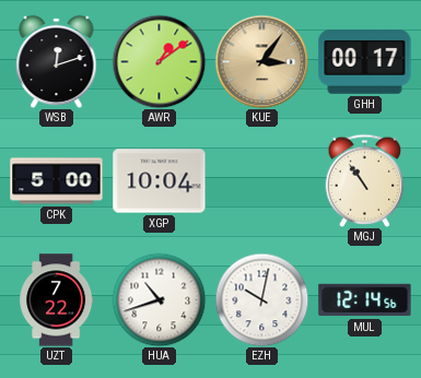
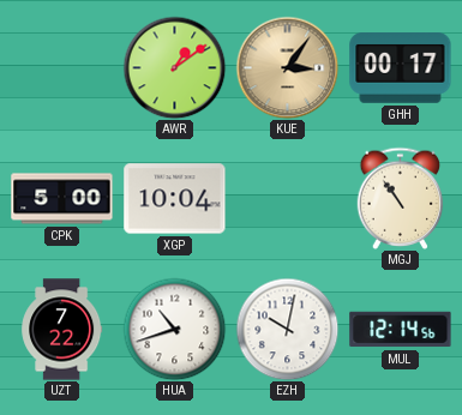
WSB: 12:12 -> none
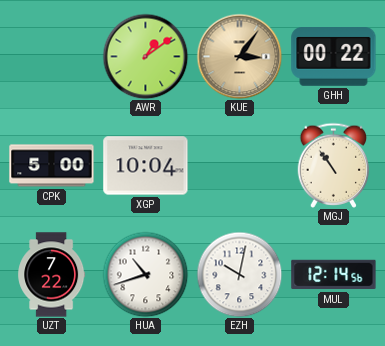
GHH: 00:17 -> 00:22
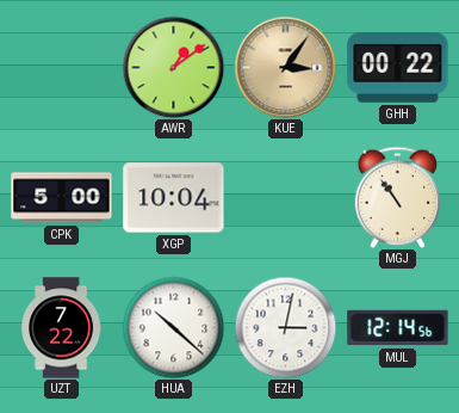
HUA: 10:42 -> 10:22
EZH: 10:02 -> 3:02
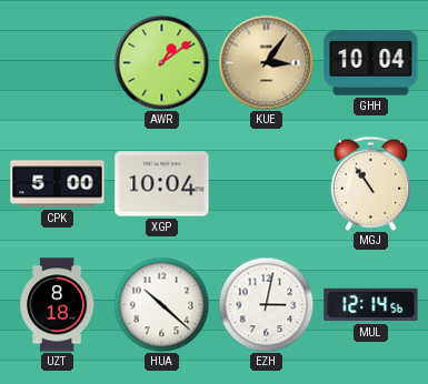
GHH: 00:22 -> 10:04
UZT: 7:22 -> 8:18
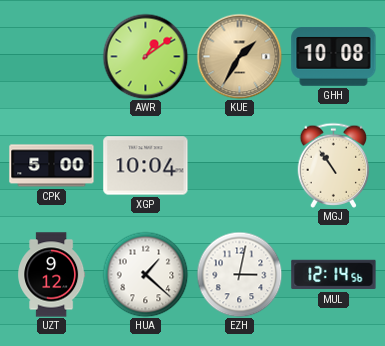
KUE: 3:06 -> 1:35
GHH: 10:04 -> 10:08
UZT: 8:18 -> 9:12
HUA: 10:22 -> 1:22
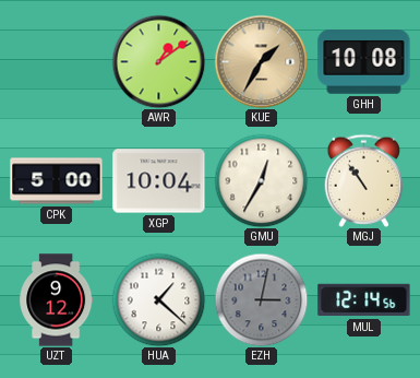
GMU: none -> 12:35
EZH dial: white -> grey
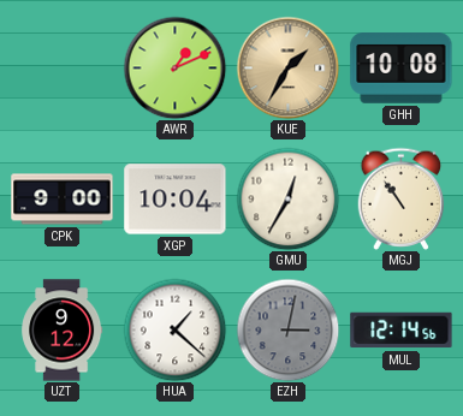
AWR: 1:09 -> 1:11
CPK: 5:00 -> 9:00
